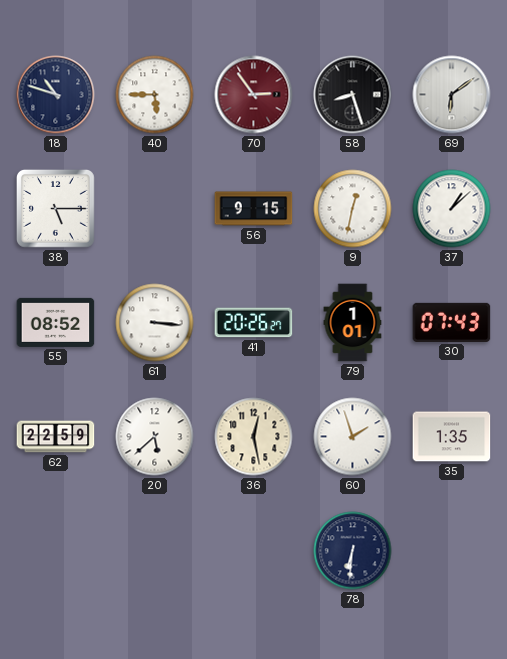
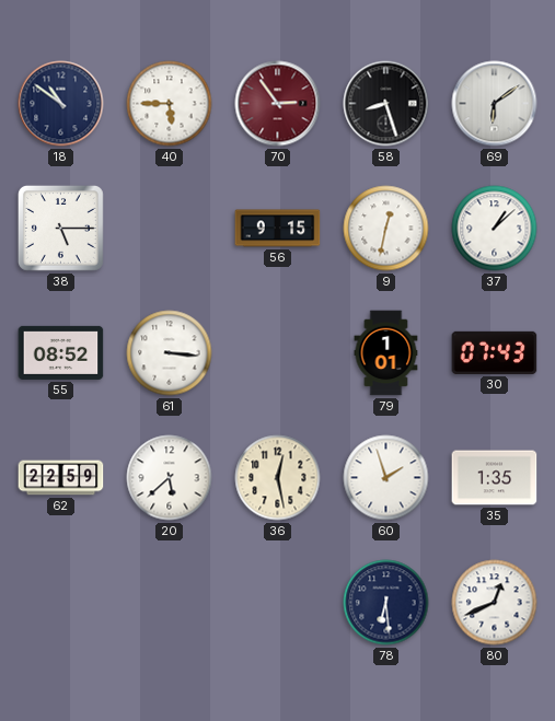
18: 10:48 -> 10:51
41: 20:26 -> none
78: 6:31 -> 6:29
80: none -> 12:41
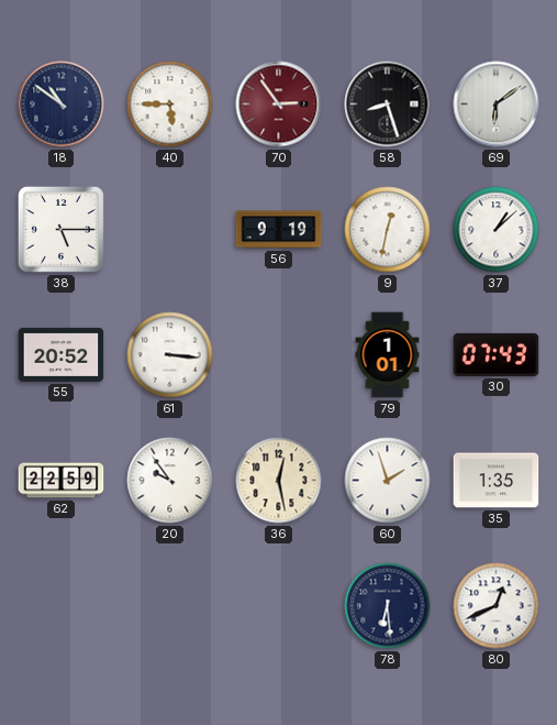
56: 9:15 -> 9:19
55: 08:52 -> 20:52
20: 5:38 -> 9:54
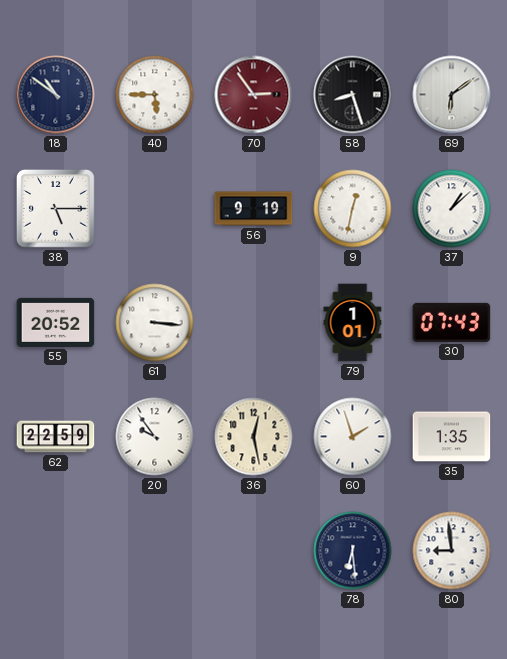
80: 12:41 -> 8:59
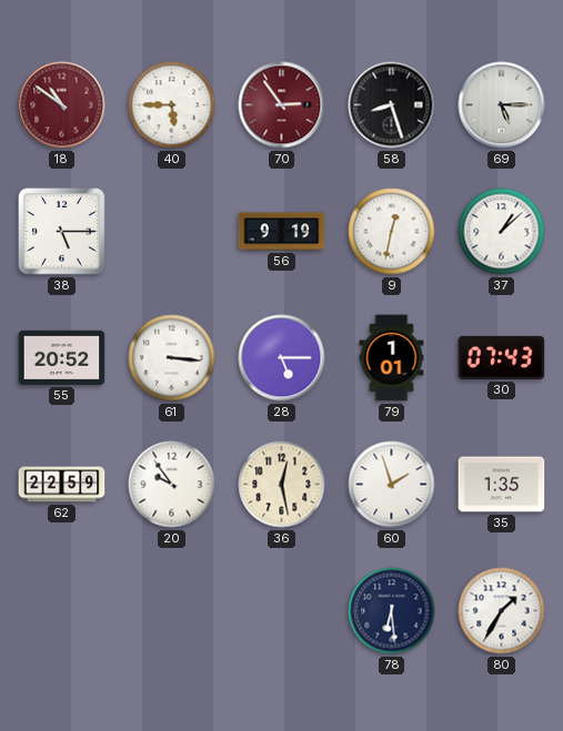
18 dial: navy -> burgundy
69: 6:09 -> 5:15
28: none -> 5:15
80: 8:59 -> 1:35
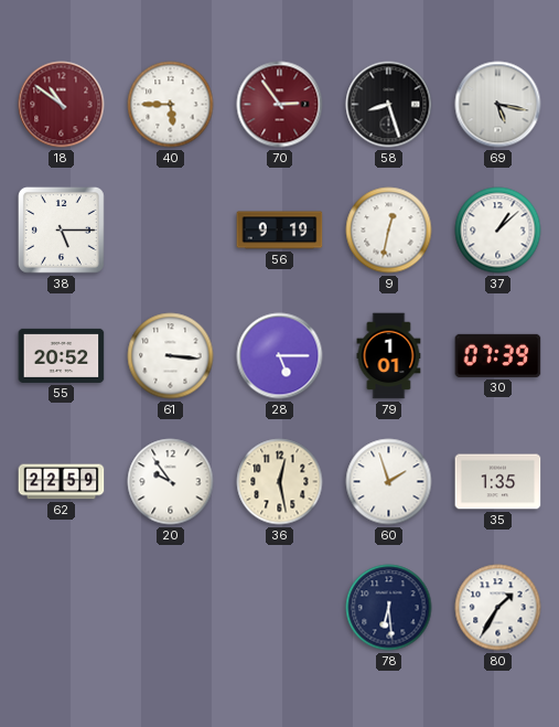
69: 5:15 -> 5:17
30: 07:43 -> 07:39
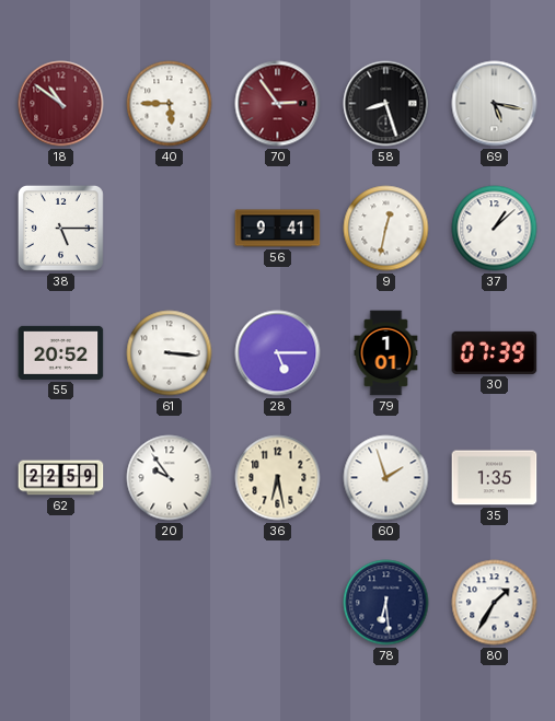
56: 9:19 -> 9:41
36: 12:28 -> 6:28
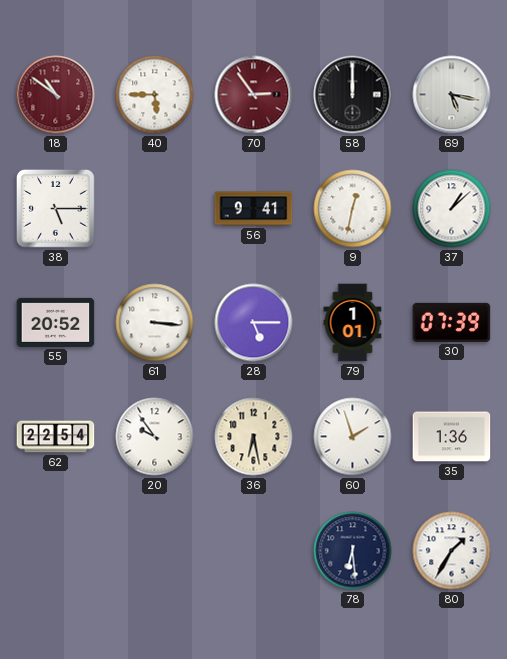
58: 8:27 -> 12:00
62: 22:59 -> 22:54
35: 1:35 -> 1:36
